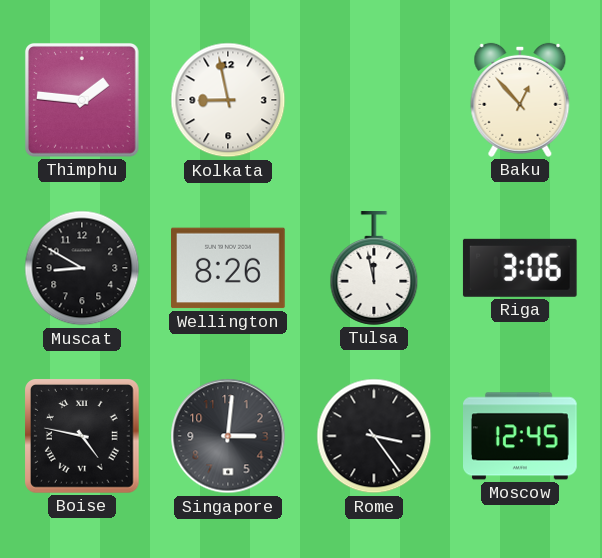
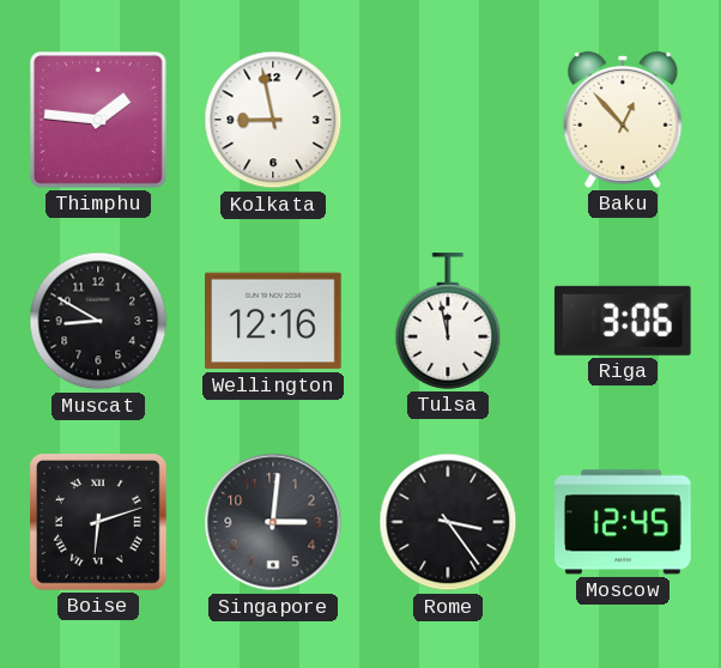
Wellington: 8:26 -> 12:16
Boise: 4:47 -> 6:12
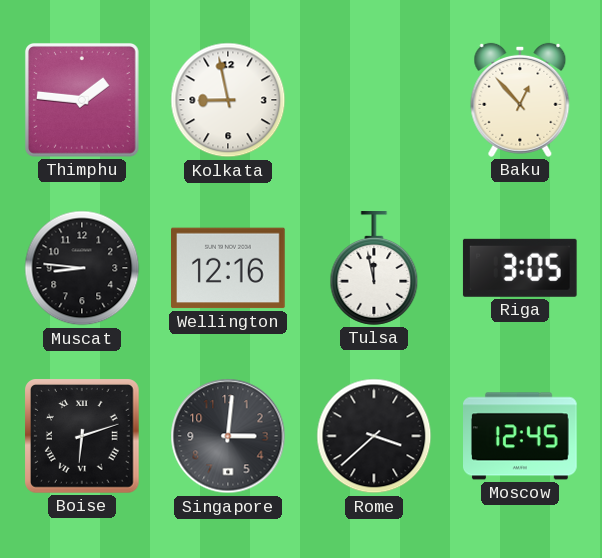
Muscat: 8:50 -> 8:46
Riga: 3:06 -> 3:05
Rome: 3:24 -> 3:38
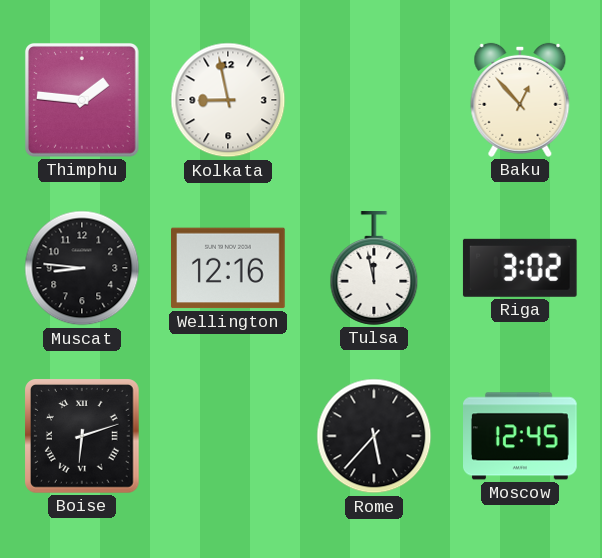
Riga: 3:05 -> 3:02
Singapore: 3:01 -> none
Rome: 3:38 -> 5:37
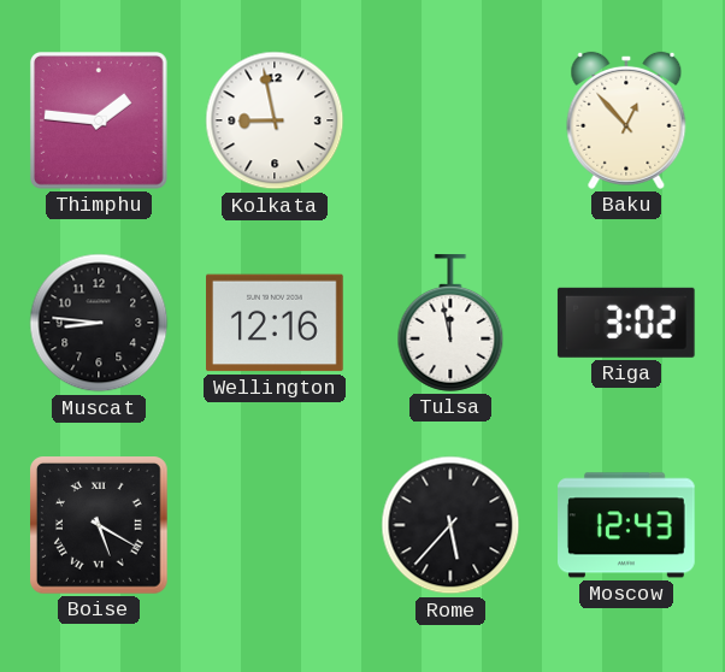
Boise: 6:12 -> 5:20
Moscow: 12:45 -> 12:43
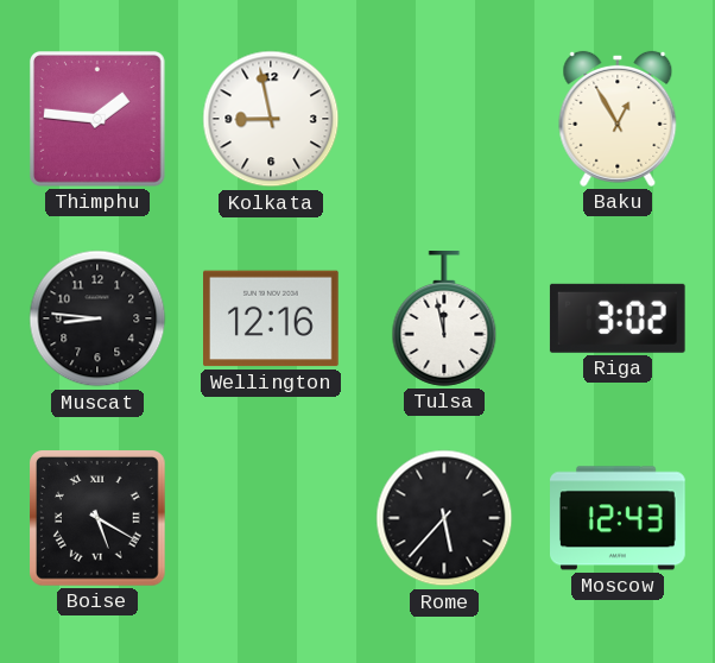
Baku: 12:53 -> 12:55
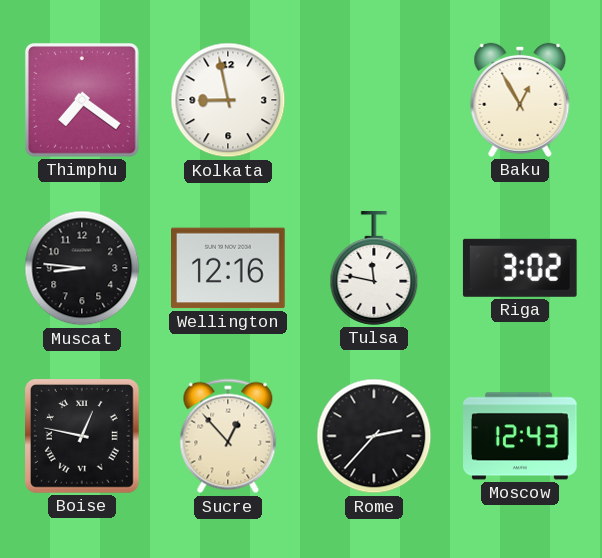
Thimphu: 1:46 -> 7:21
Tulsa: 11:58 -> 11:47
Boise: 5:20 -> 12:47
Sucre: none -> 12:53
Rome: 5:37 -> 2:37
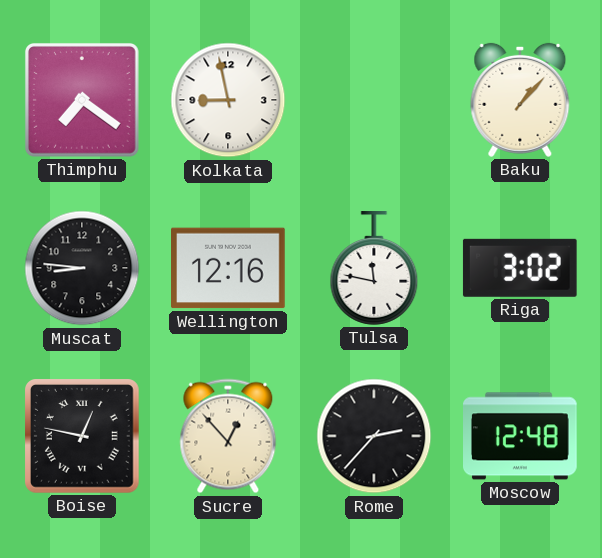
Baku: 12:55 -> 1:07
Moscow: 12:43 -> 12:48
